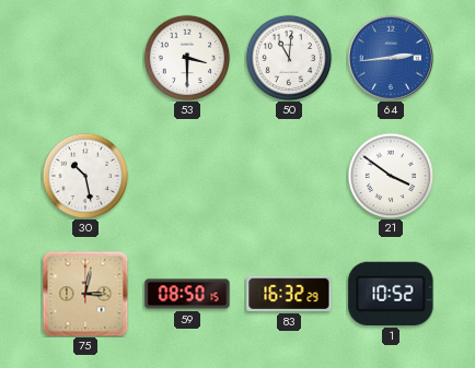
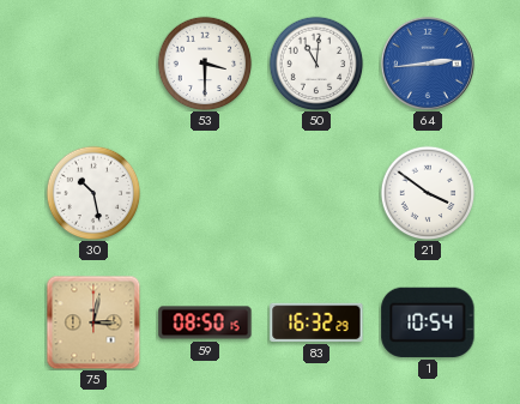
1: 10:52 -> 10:54
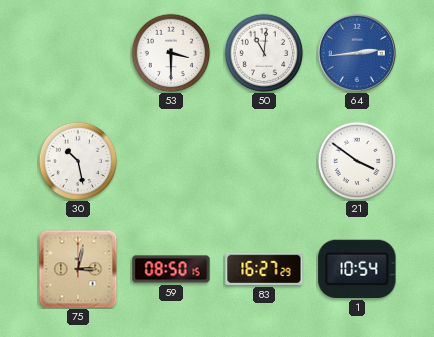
83: 16:32 -> 16:27
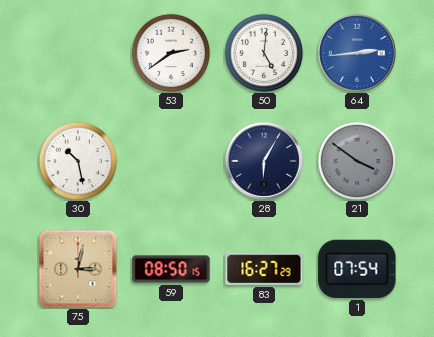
53: 3:30 -> 2:39
50: 11:01 -> 5:01
28: none -> 6:05
21 dial: white -> grey
1: 10:54 -> 07:54
